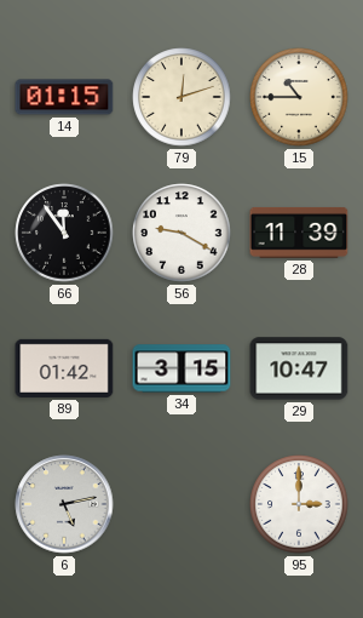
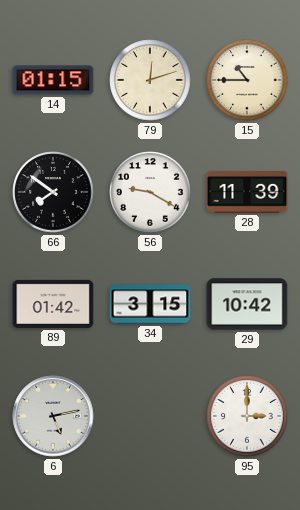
66: 11:54 -> 7:51
29: 10:47 -> 10:42
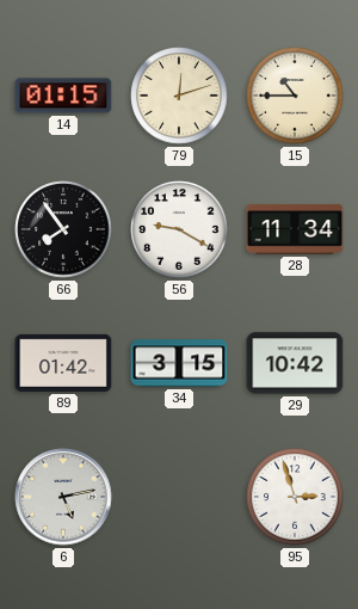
66: 7:51 -> 7:54
28: 11:39 -> 11:34
95: 3:00 -> 2:57
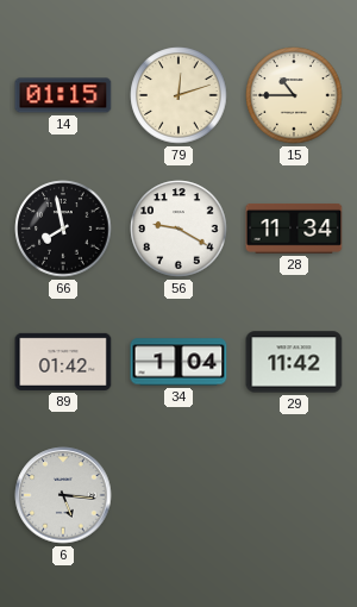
66: 7:54 -> 7:58
34: 3:15 -> 1:04
29: 10:42 -> 11:42
6: 5:13 -> 5:16
95: 2:57 -> none
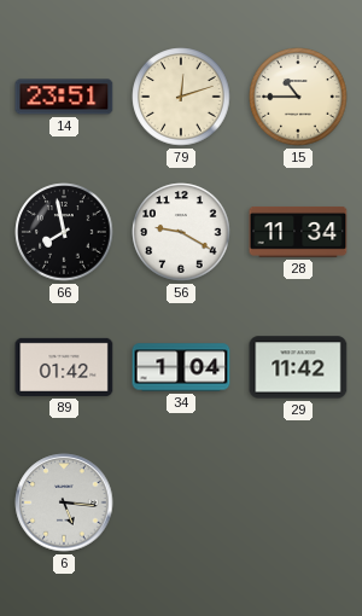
14: 01:15 -> 23:51
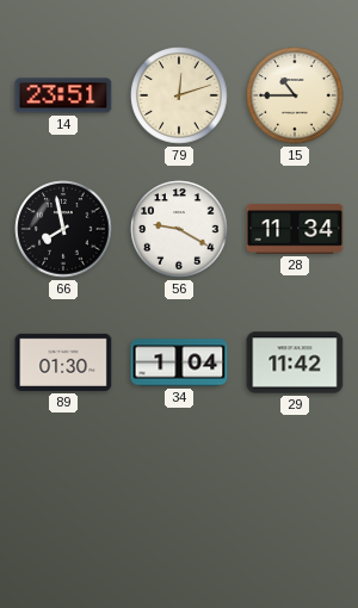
89: 01:42 -> 01:30
6: 5:16 -> none
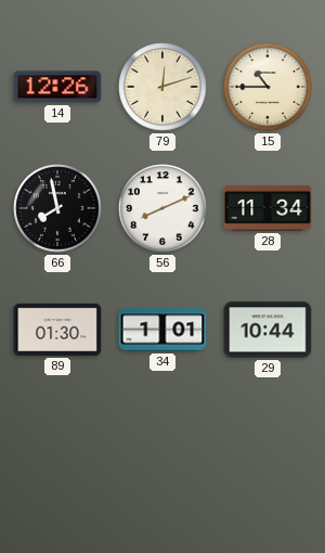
14: 23:51 -> 12:26
56: 9:20 -> 8:11
34: 1:04 -> 1:01
29: 11:42 -> 10:44
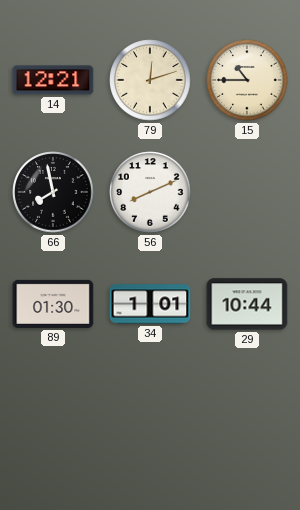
14: 12:26 -> 12:21
28: 11:34 -> none
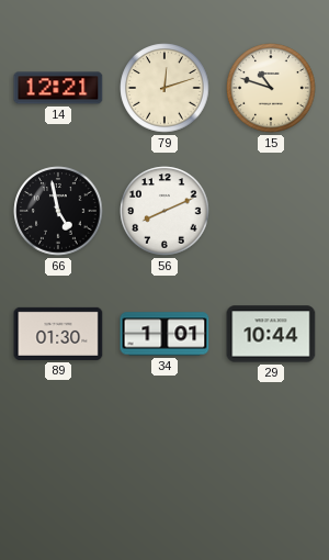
15: 10:45 -> 10:48
66: 7:58 -> 4:58
